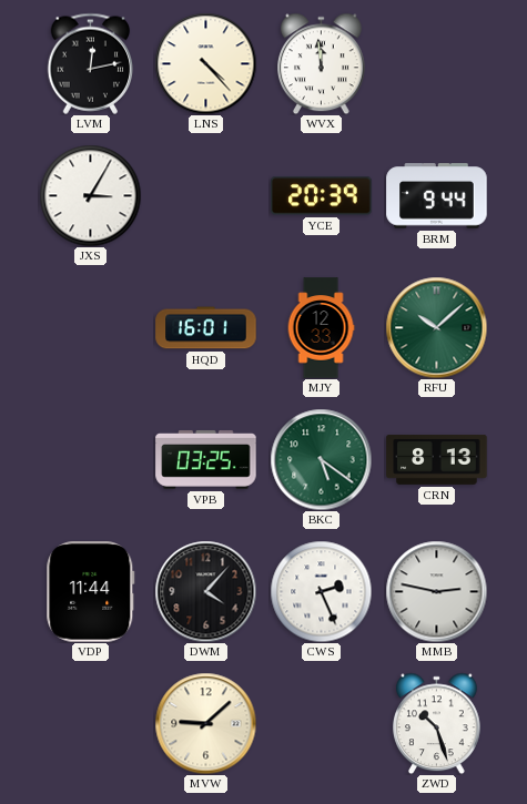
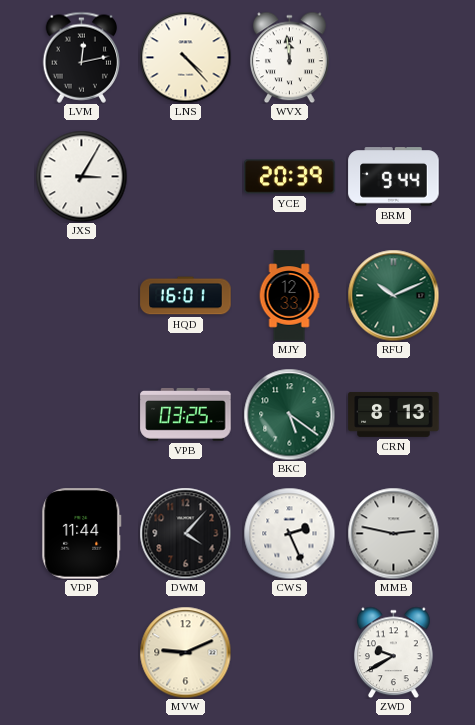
RFU: 10:08 -> 10:11
MVW: 9:08 -> 9:11
ZWD: 10:27 -> 9:40
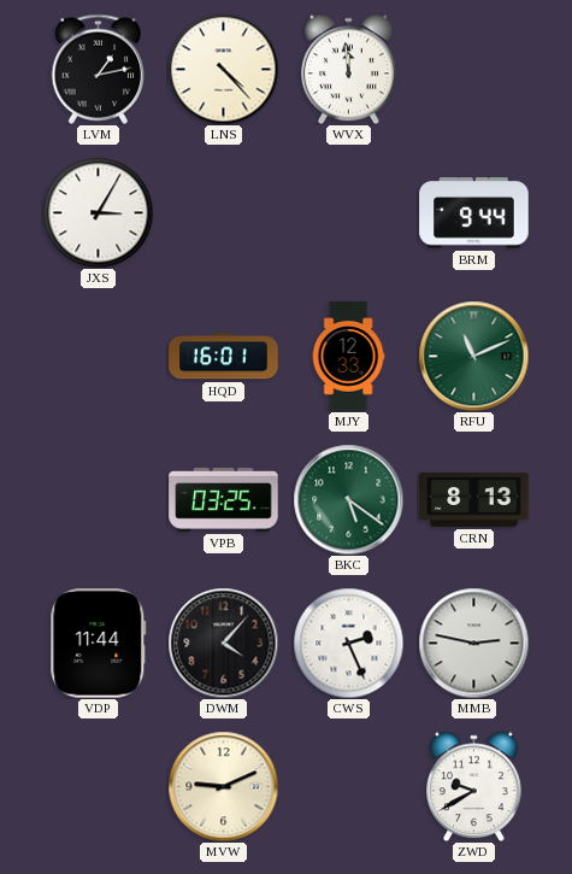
LVM: 12:13 -> 1:13
YCE: 20:39 -> none
RFU: 10:11 -> 11:11
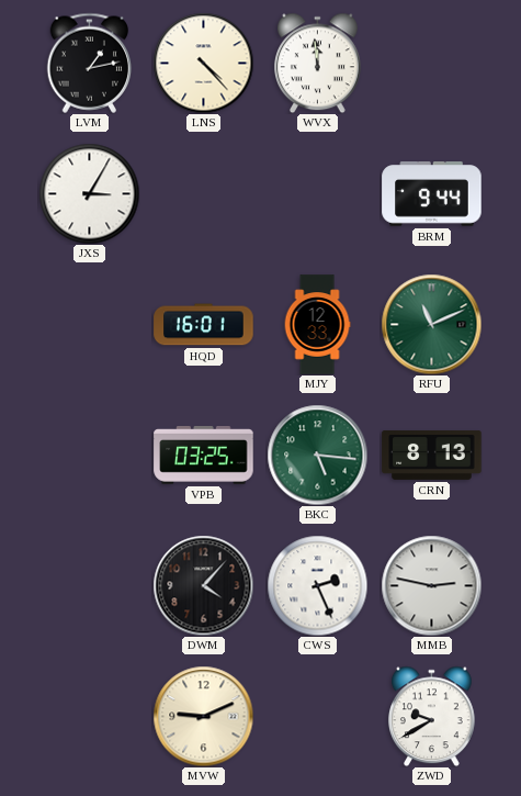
BKC: 5:21 -> 5:16
VDP: 11:44 -> none
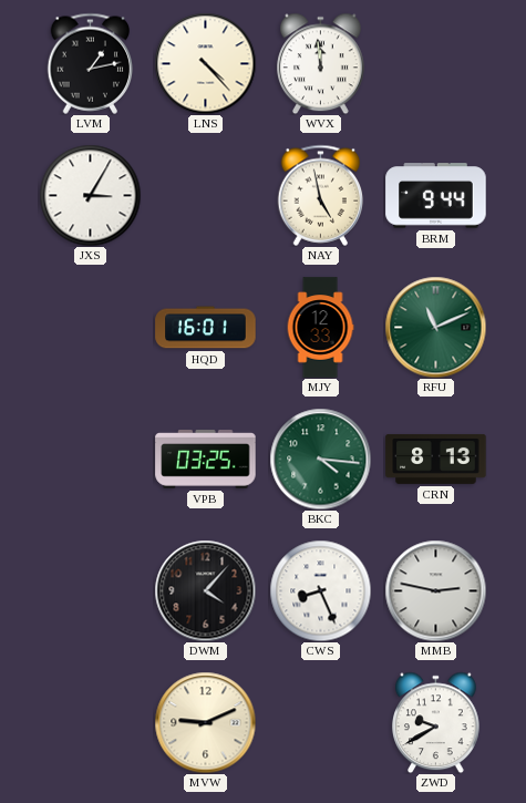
NAY: none -> 4:58
BKC: 5:16 -> 4:16
CWS: 2:26 -> 8:26
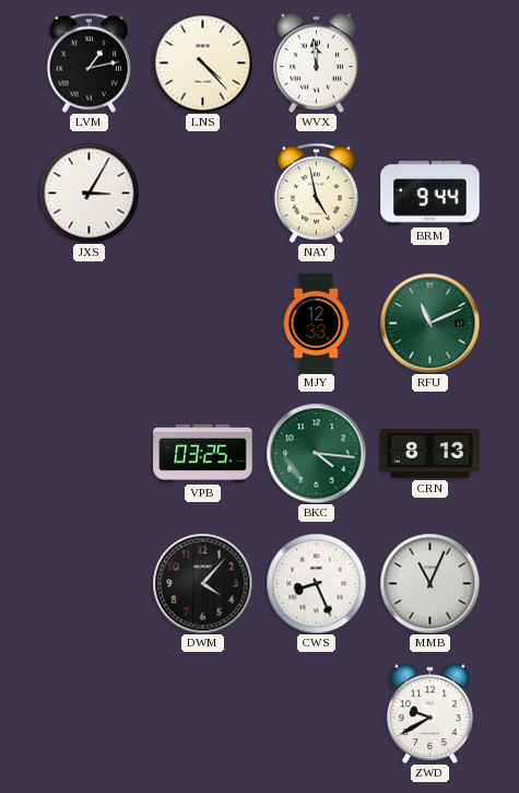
HQD: 16:01 -> none
MMB: 2:47 -> 11:04
MVW: 9:11 -> none
